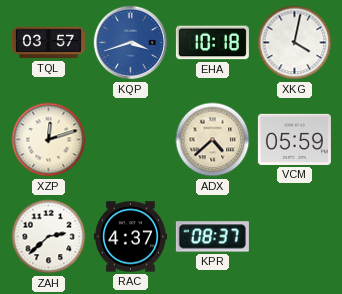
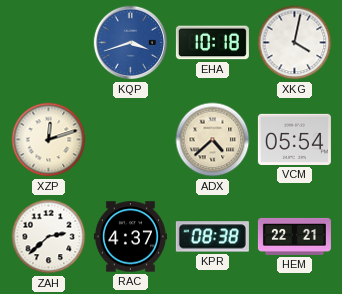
TQL: 03:57 -> none
VCM: 05:59 -> 05:54
KPR: 08:37 -> 08:38
HEM: none -> 22:21
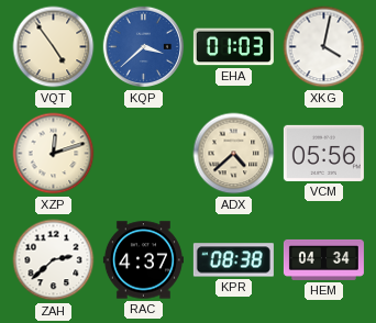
VQT: none -> 4:54
KQP: 3:42 -> 3:38
EHA: 10:18 -> 01:03
VCM: 05:54 -> 05:56
HEM: 22:21 -> 04:34
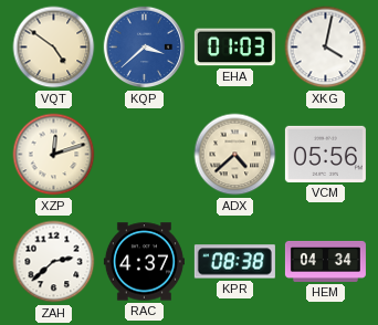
VQT: 4:54 -> 4:51
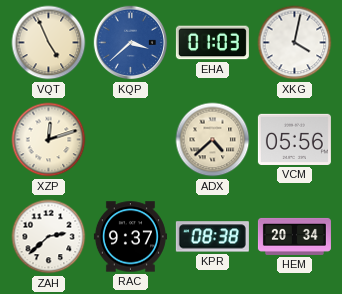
VQT: 4:51 -> 4:56
RAC: 4:37 -> 9:37
HEM: 04:34 -> 20:34
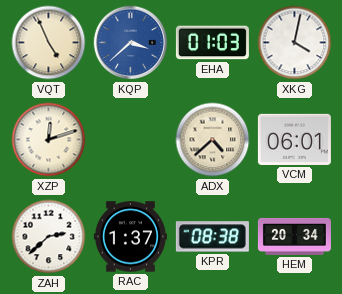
VCM: 05:56 -> 06:01
RAC: 9:37 -> 1:37
